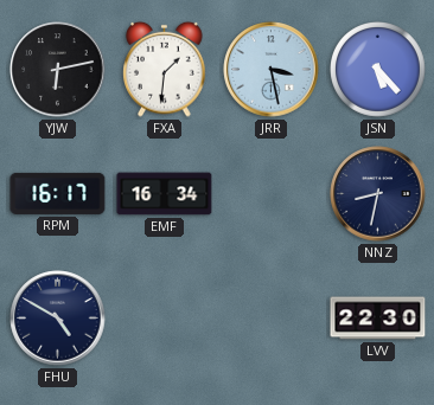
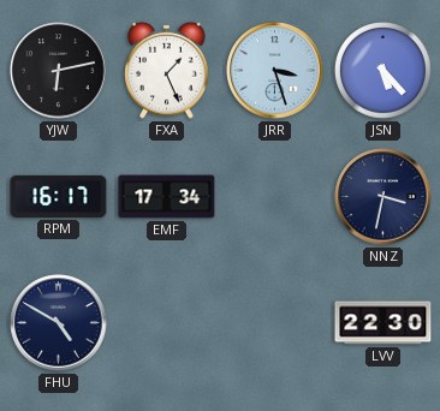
FXA: 1:31 -> 1:26
JRR: 3:28 -> 3:27
EMF: 16:34 -> 17:34
NNZ: 8:32 -> 3:32
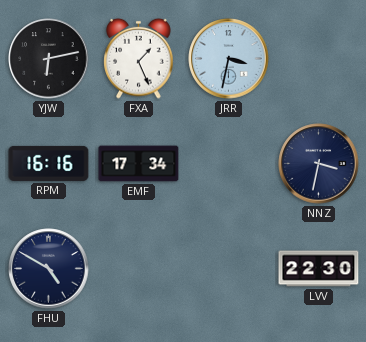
JRR: 3:27 -> 3:32
JSN: 5:23 -> none
RPM: 16:17 -> 16:16
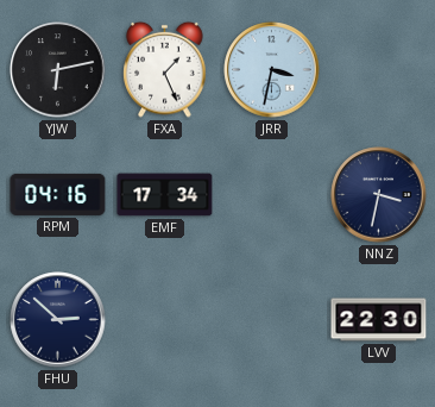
RPM: 16:16 -> 04:16
FHU: 4:50 -> 2:52
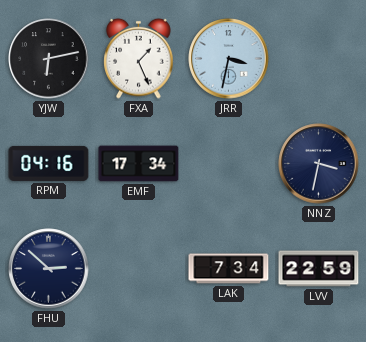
LAK: none -> 7:34
LVV: 22:30 -> 22:59
